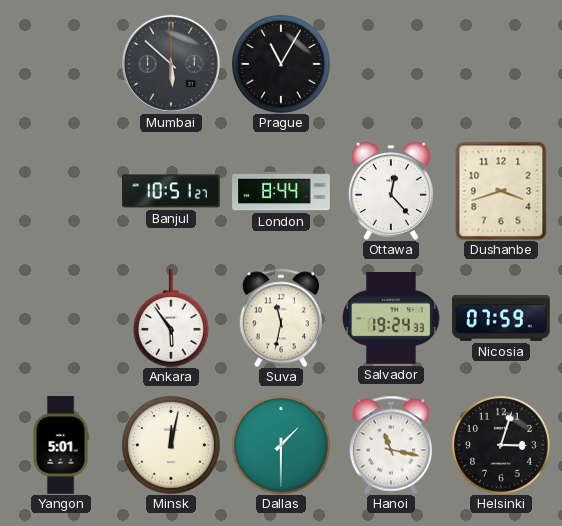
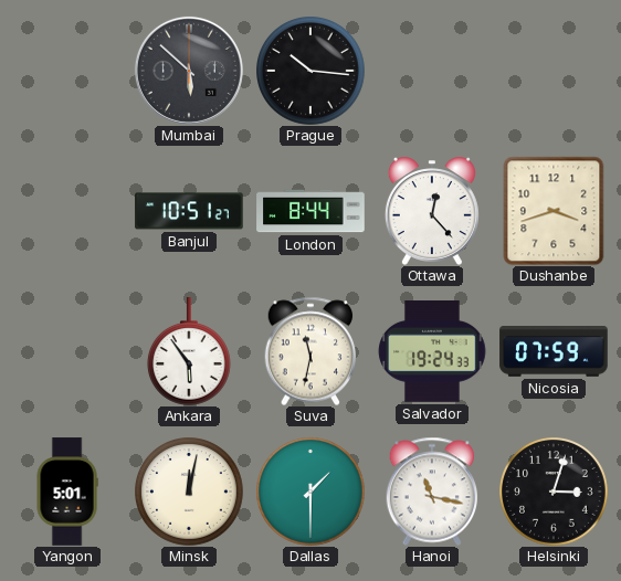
Prague: 11:05 -> 10:16
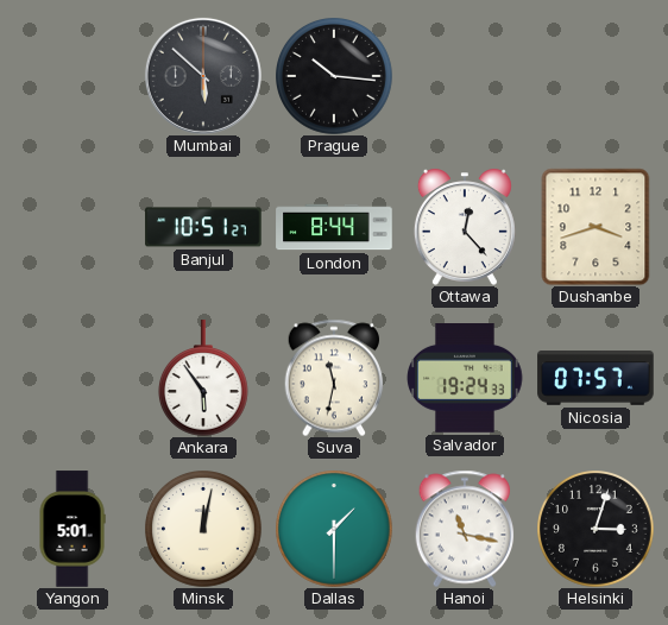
Nicosia: 07:59 -> 07:57
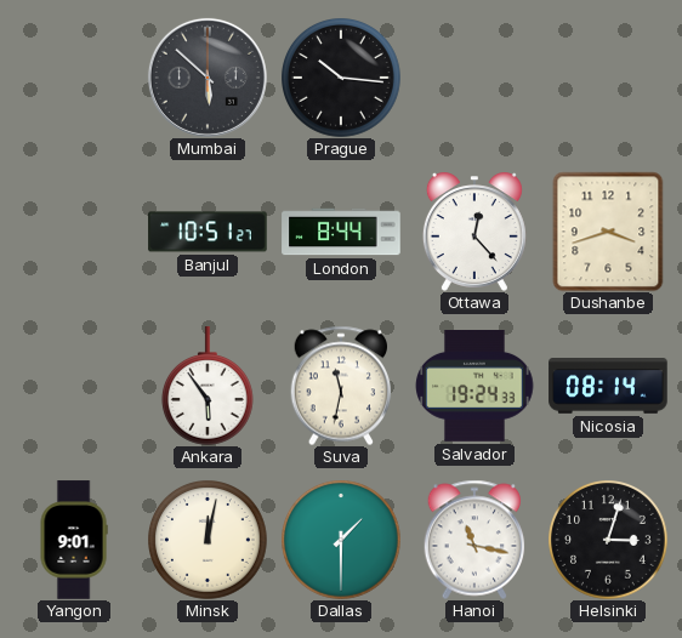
Nicosia: 07:57 -> 08:14
Yangon: 5:01 -> 9:01
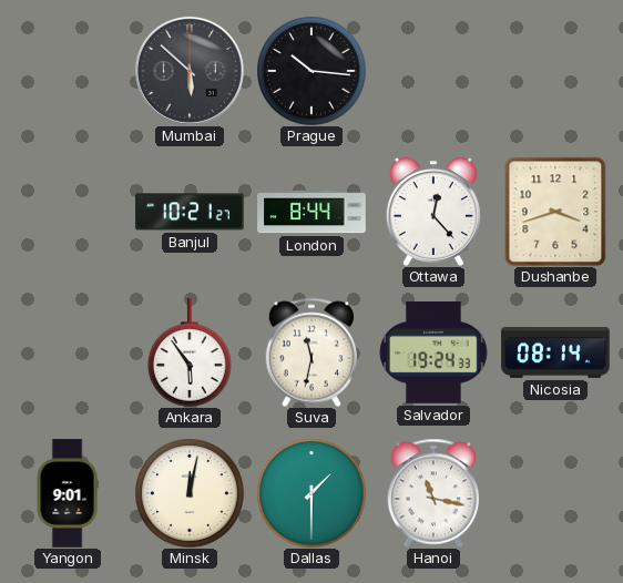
Banjul: 10:51 -> 10:21
Helsinki: 3:03 -> none
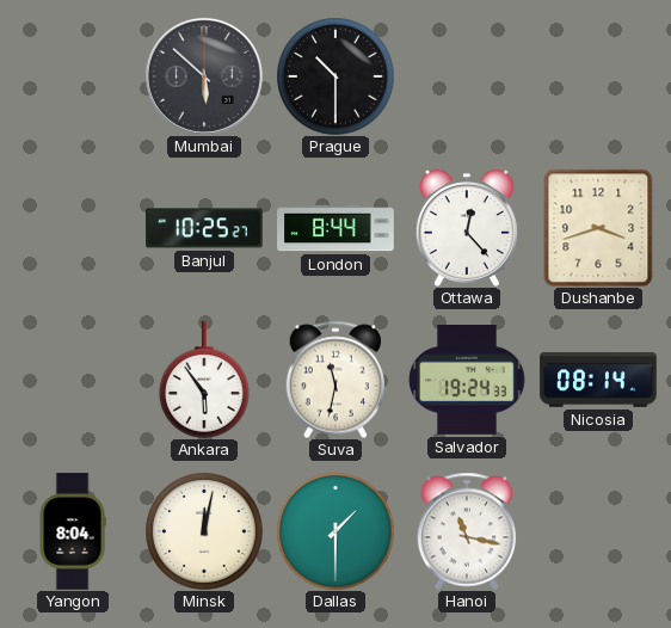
Prague: 10:16 -> 10:30
Banjul: 10:21 -> 10:25
Yangon: 9:01 -> 8:04
